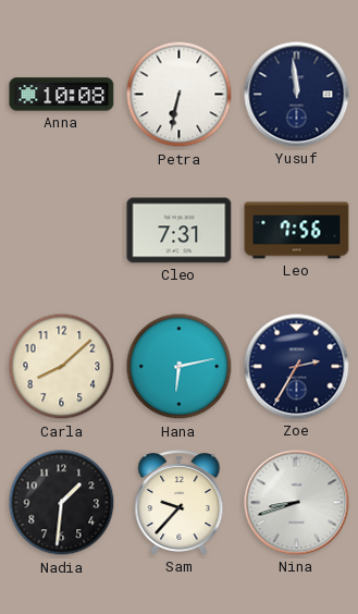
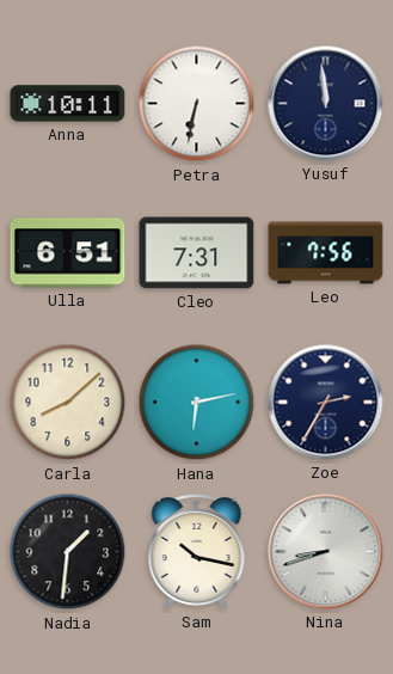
Anna: 10:08 -> 10:11
Ulla: none -> 6:51
Sam: 9:37 -> 10:17
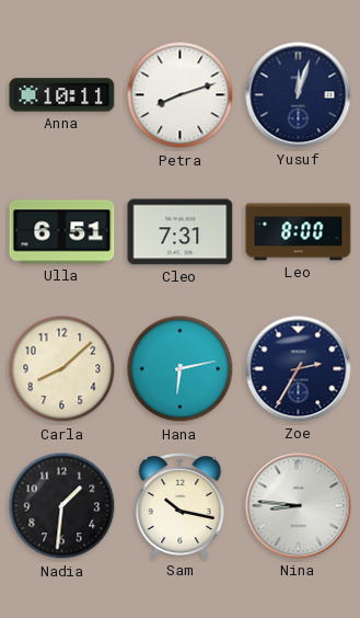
Petra: 6:32 -> 8:12
Yusuf: 11:59 -> 12:03
Leo: 7:56 -> 8:00
Nina: 8:42 -> 8:46
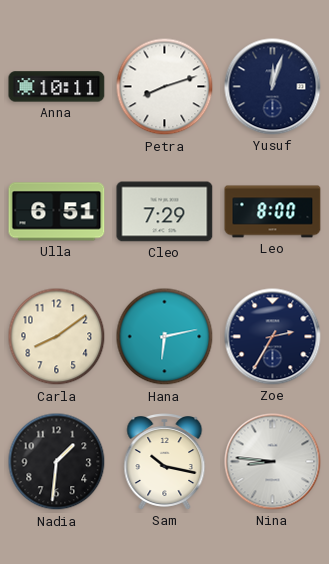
Cleo: 7:31 -> 7:29
Carla: 8:08 -> 8:09
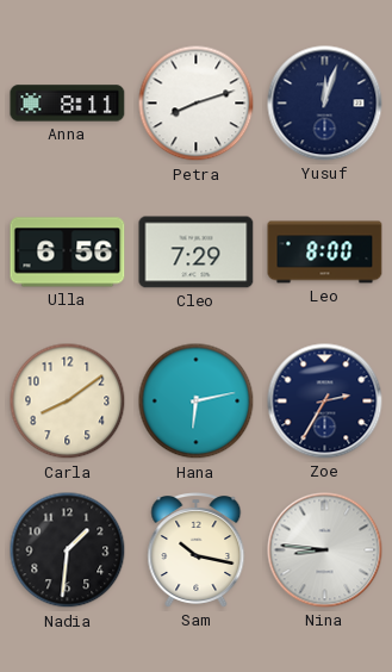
Anna: 10:11 -> 8:11
Ulla: 6:51 -> 6:56
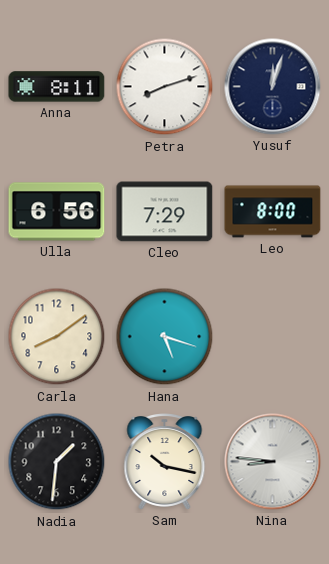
Hana: 6:13 -> 5:18
Zoe: 2:35 -> none
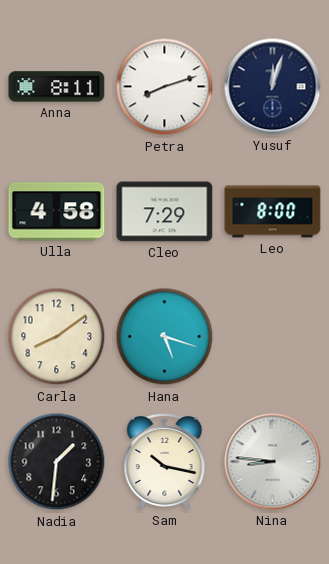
Ulla: 6:56 -> 4:58
